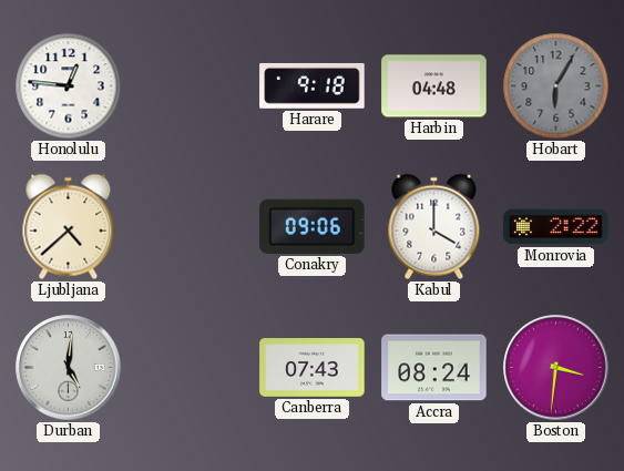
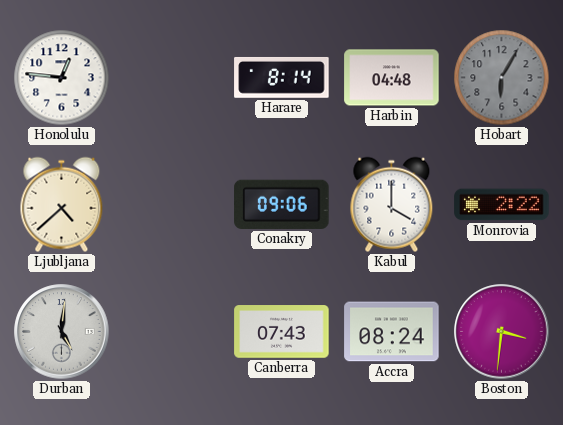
Harare: 9:18 -> 8:14
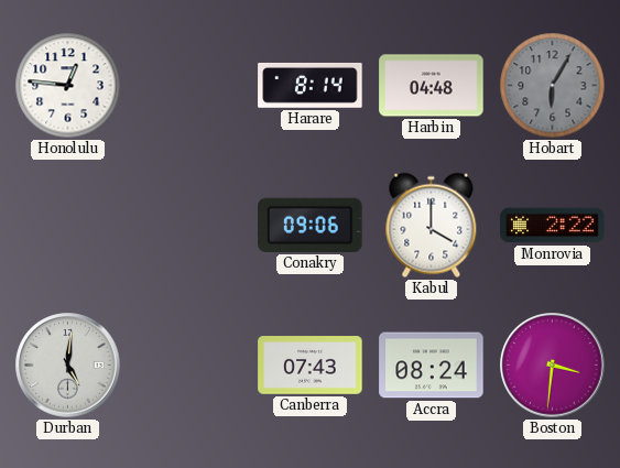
Ljubljana: 4:38 -> none
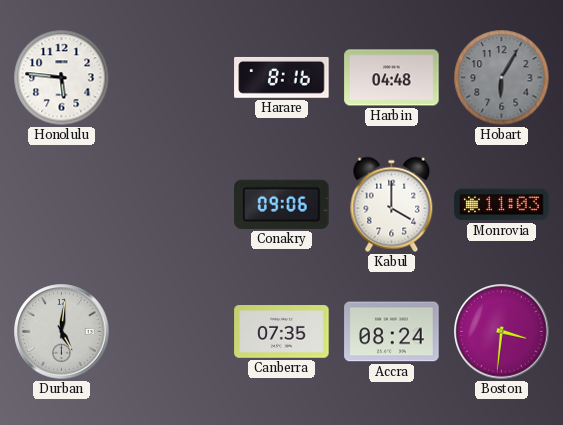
Honolulu: 12:46 -> 5:46
Harare: 8:14 -> 8:16
Monrovia: 2:22 -> 11:03
Canberra: 07:43 -> 07:35
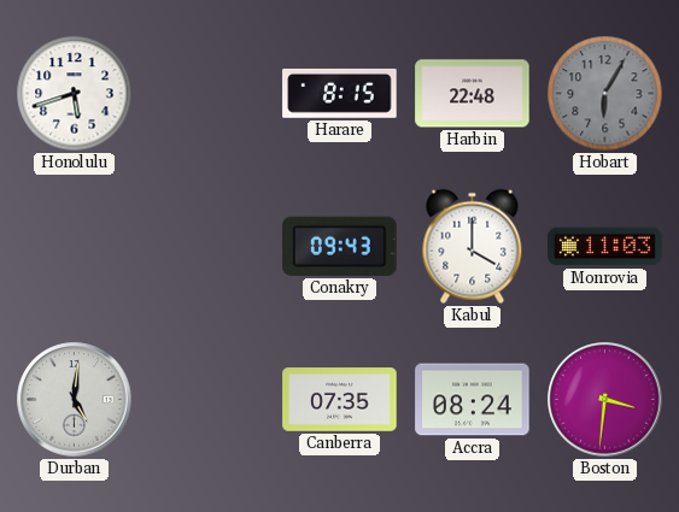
Honolulu: 5:46 -> 5:42
Harare: 8:16 -> 8:15
Harbin: 04:48 -> 22:48
Conakry: 09:06 -> 09:43
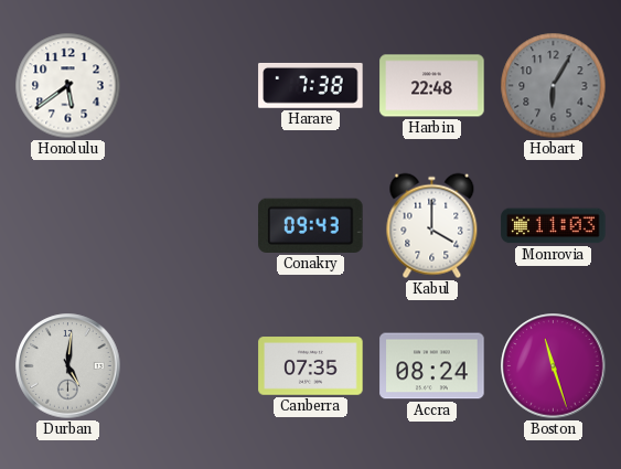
Honolulu: 5:42 -> 5:39
Harare: 8:15 -> 7:38
Boston: 3:31 -> 11:27
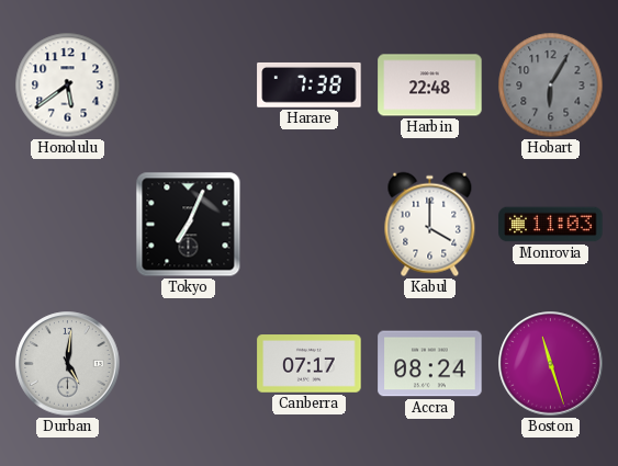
Tokyo: none -> 7:04
Conakry: 09:43 -> none
Canberra: 07:35 -> 07:17
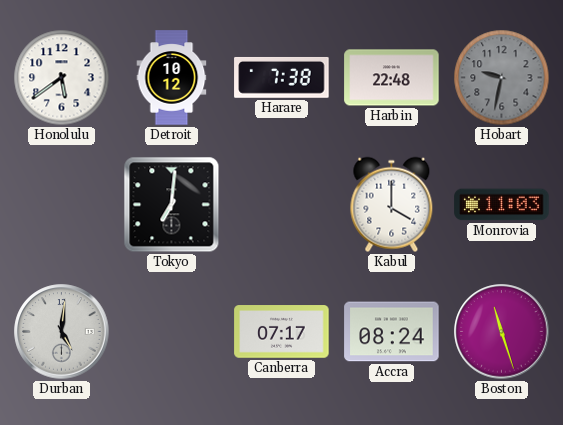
Detroit: none -> 10:12
Hobart: 6:05 -> 9:32
Tokyo: 7:04 -> 7:01
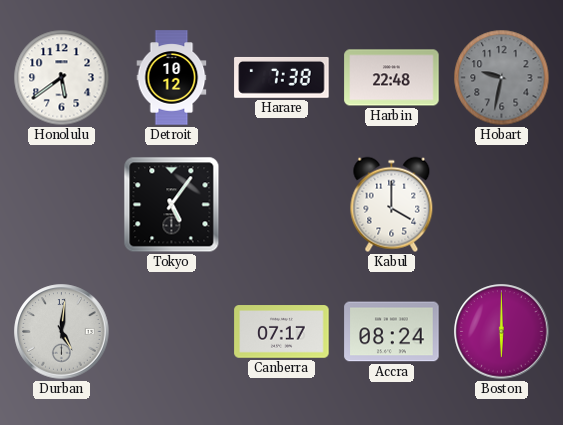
Tokyo: 7:01 -> 5:06
Monrovia: 11:03 -> none
Boston: 11:27 -> 6:00
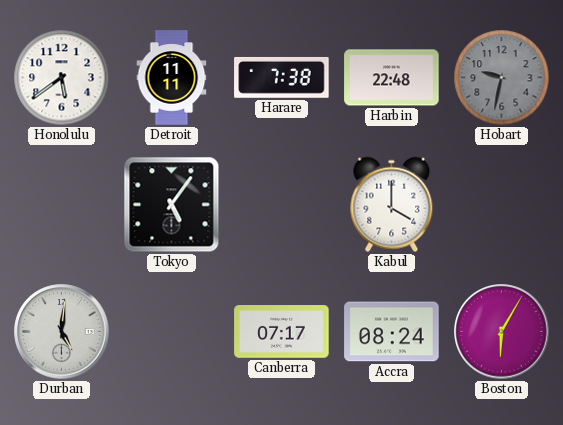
Detroit: 10:12 -> 11:11
Boston: 6:00 -> 6:05
